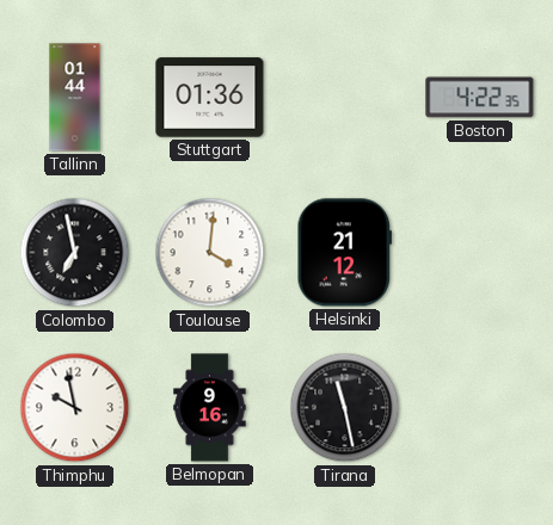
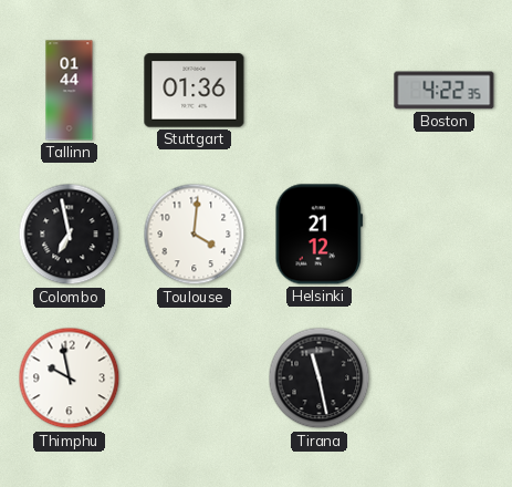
Belmopan: 9:16 -> none
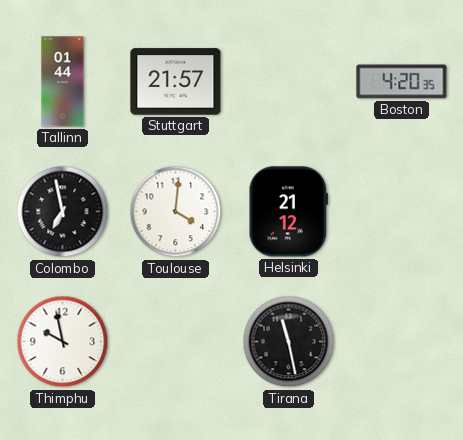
Stuttgart: 01:36 -> 21:57
Boston: 4:22 -> 4:20
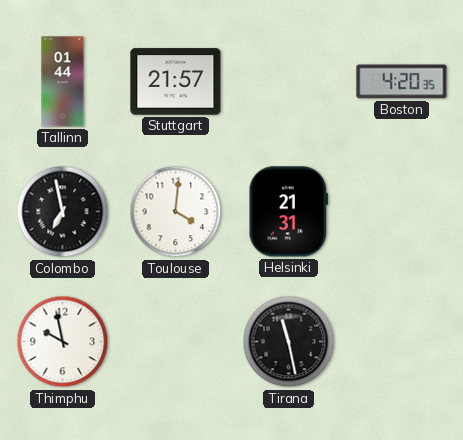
Helsinki: 21:12 -> 21:31
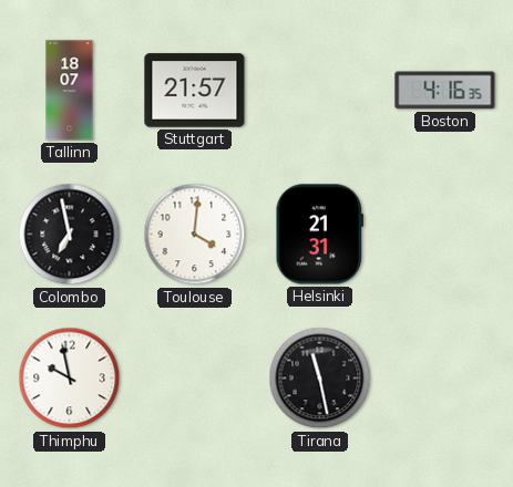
Tallinn: 01:44 -> 18:07
Boston: 4:20 -> 4:16
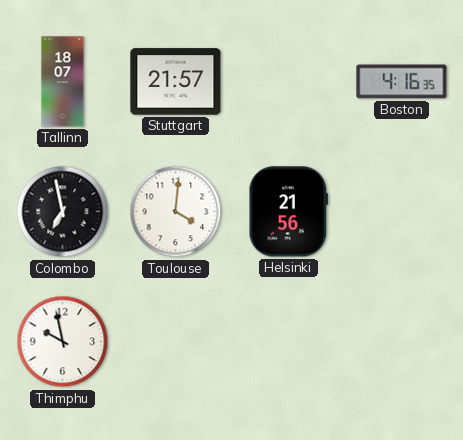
Helsinki: 21:31 -> 21:56
Tirana: 11:28 -> none
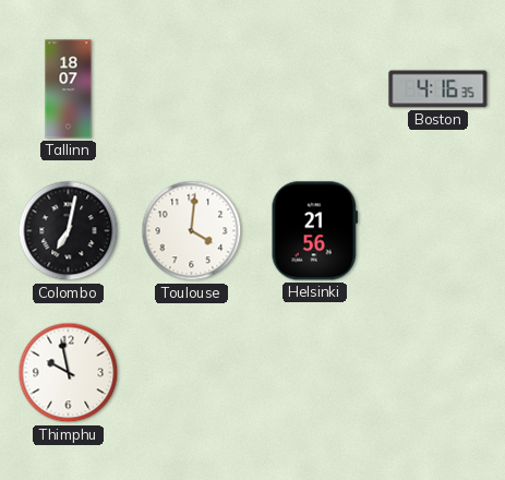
Stuttgart: 21:57 -> none
Colombo: 6:58 -> 7:02
